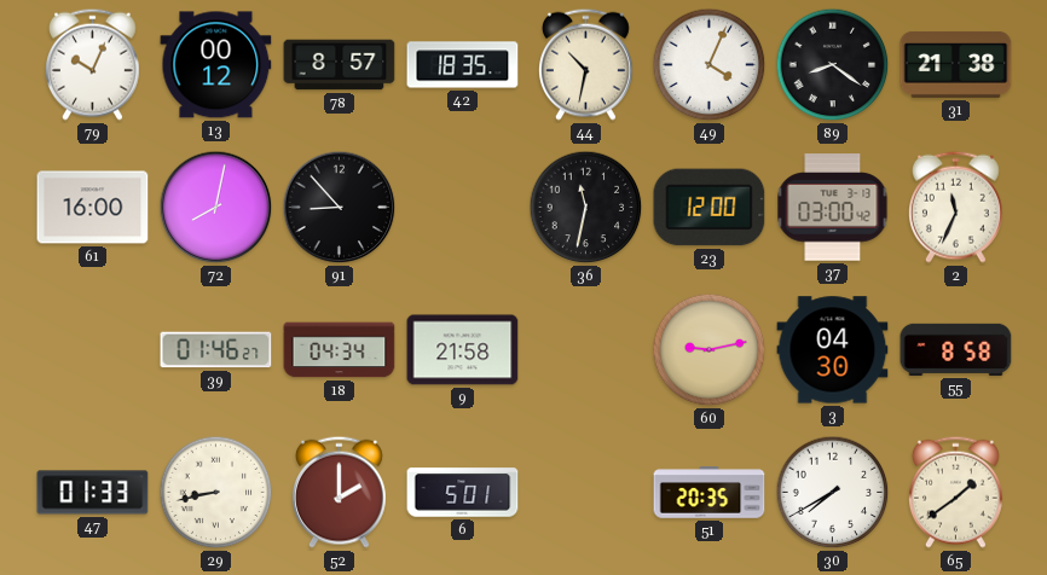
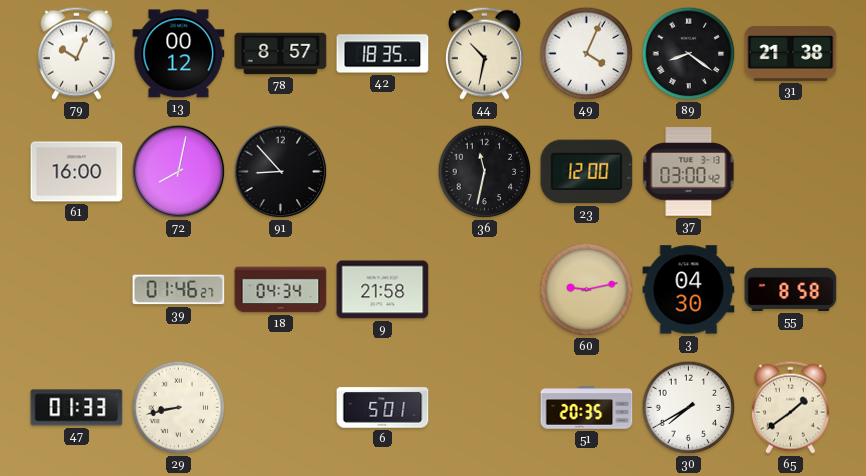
2: 11:34 -> none
52: 2:00 -> none
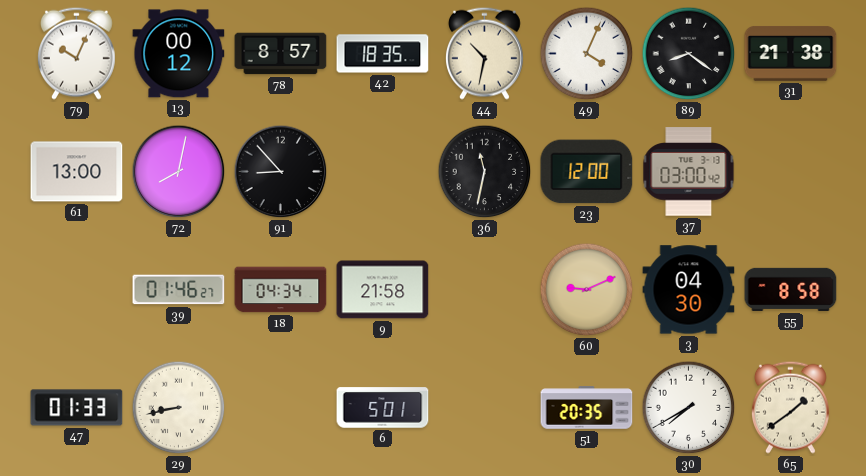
61: 16:00 -> 13:00
60: 9:13 -> 9:11
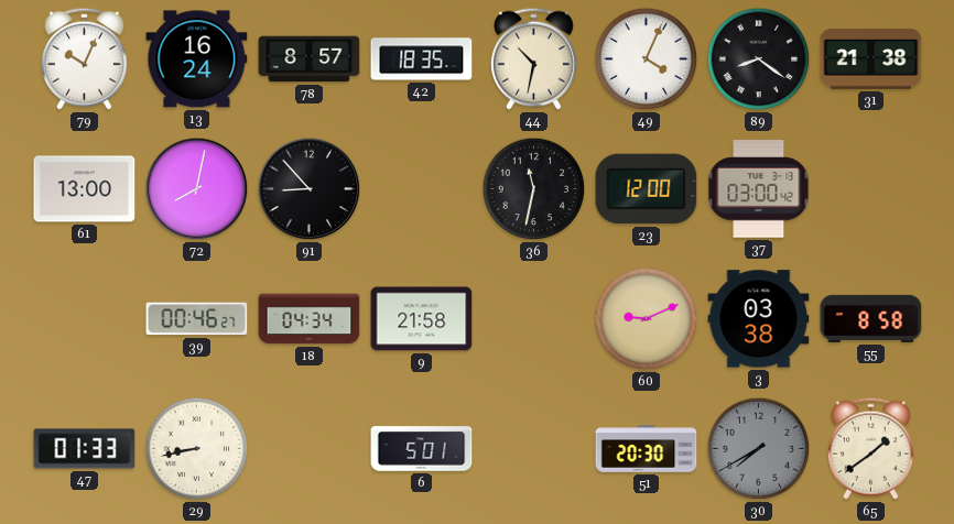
13: 00:12 -> 16:24
39: 01:46 -> 00:46
3: 04:30 -> 03:38
51: 20:35 -> 20:30
30 dial: white -> grey
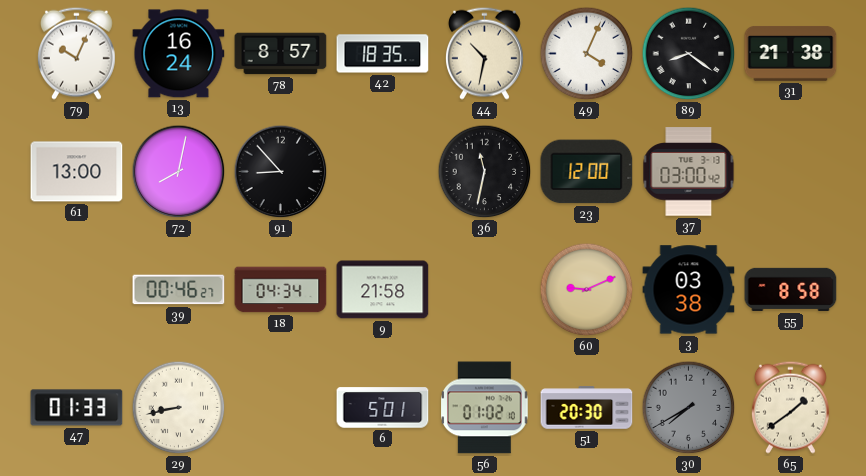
56: none -> 01:02
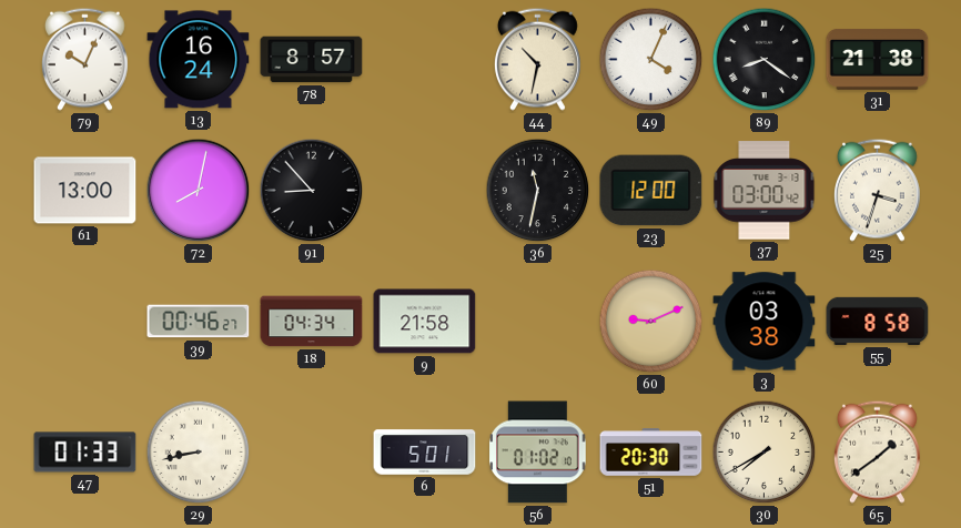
42: 18:35 -> none
25: none -> 3:33
30 dial: grey -> cream
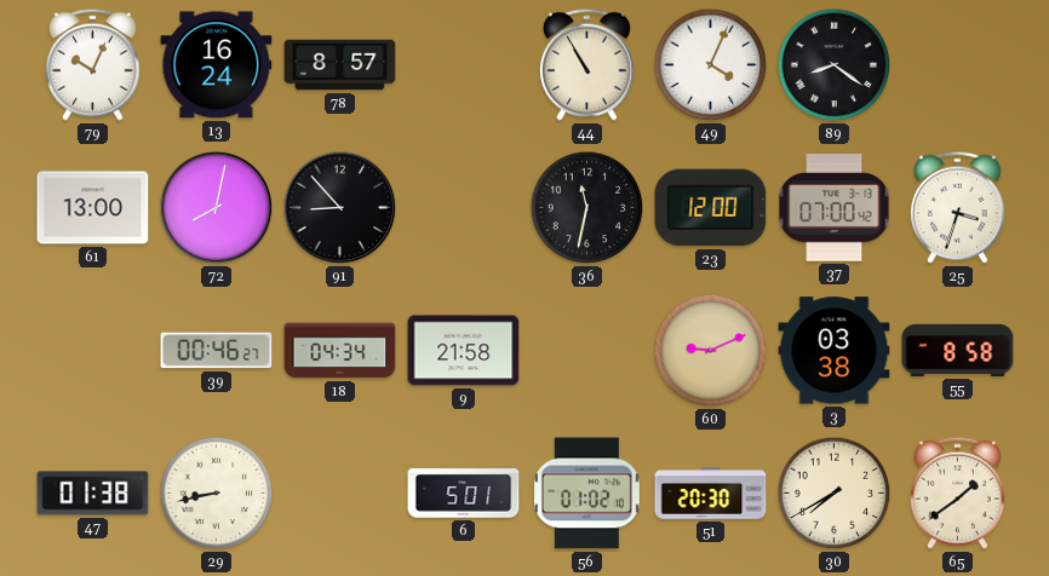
44: 10:32 -> 10:55
31: 21:38 -> none
37: 03:00 -> 07:00
47: 01:33 -> 01:38
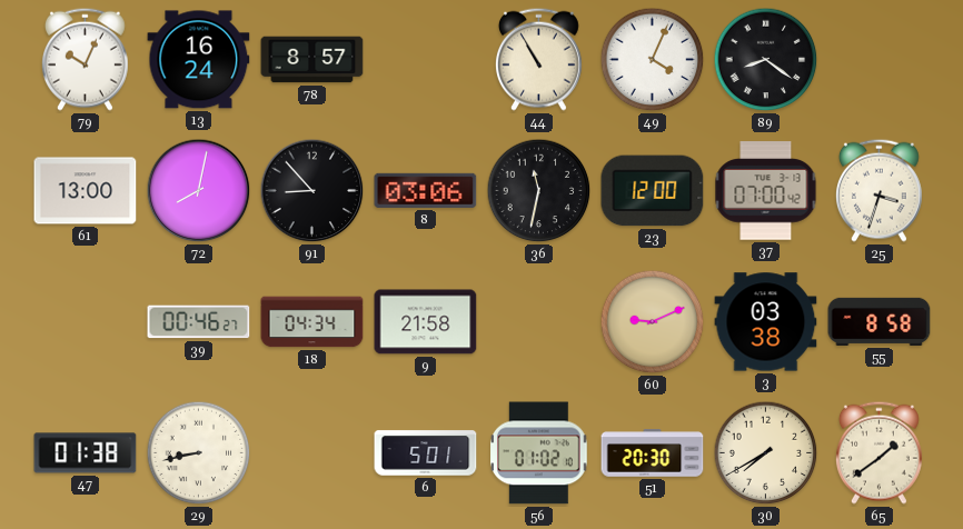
8: none -> 03:06
